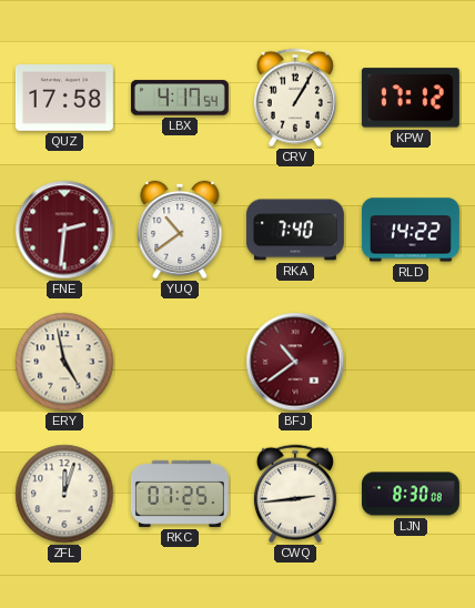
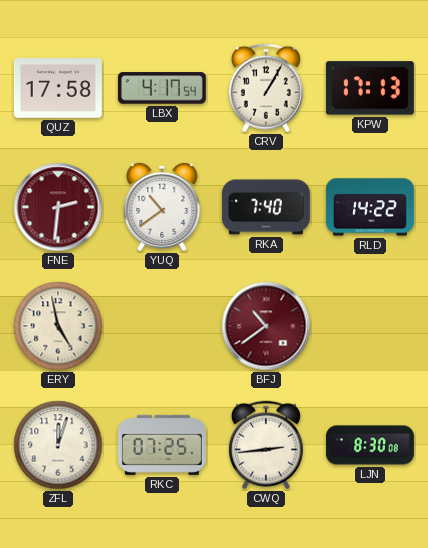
KPW: 17:12 -> 17:13
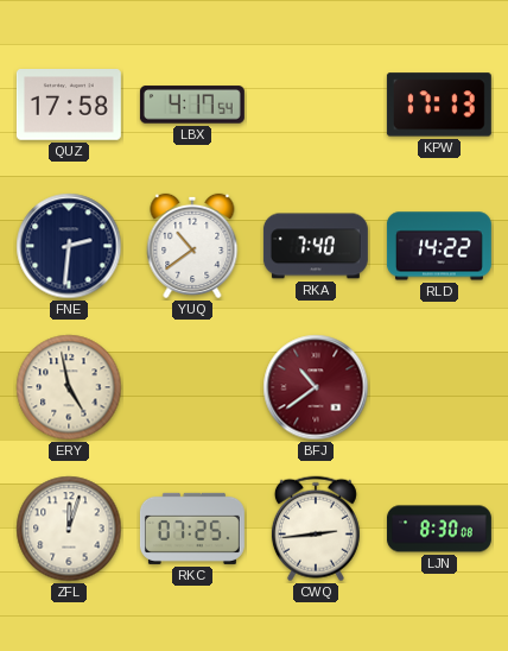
CRV: 1:05 -> none
FNE dial: burgundy -> navy
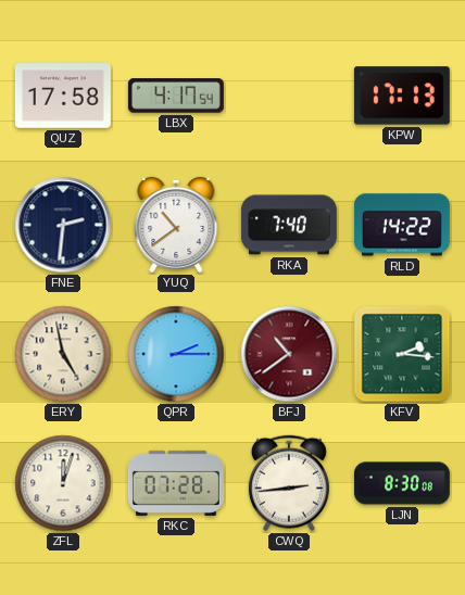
QPR: none -> 2:15
KFV: none -> 2:16
RKC: 07:25 -> 07:28
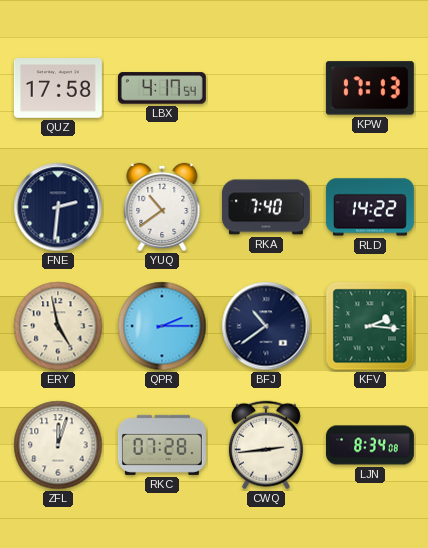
BFJ dial: burgundy -> navy
LJN: 8:30 -> 8:34
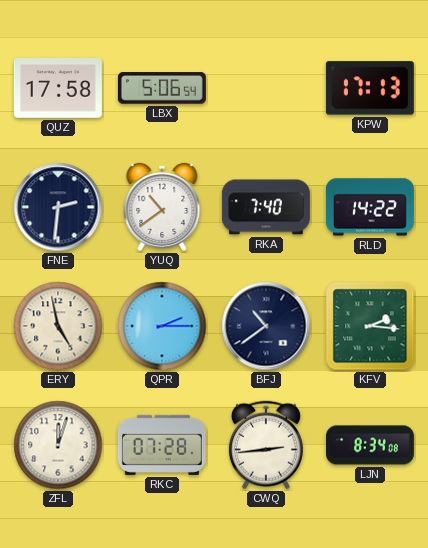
LBX: 4:17 -> 5:06
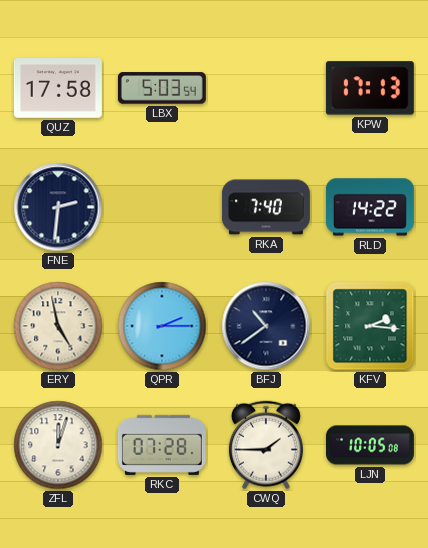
LBX: 5:06 -> 5:03
YUQ: 10:39 -> none
CWQ: 2:44 -> 1:45
LJN: 8:34 -> 10:05
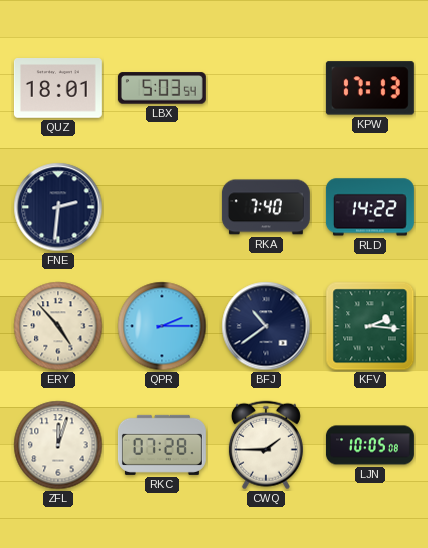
QUZ: 17:58 -> 18:01
ERY: 4:58 -> 4:53
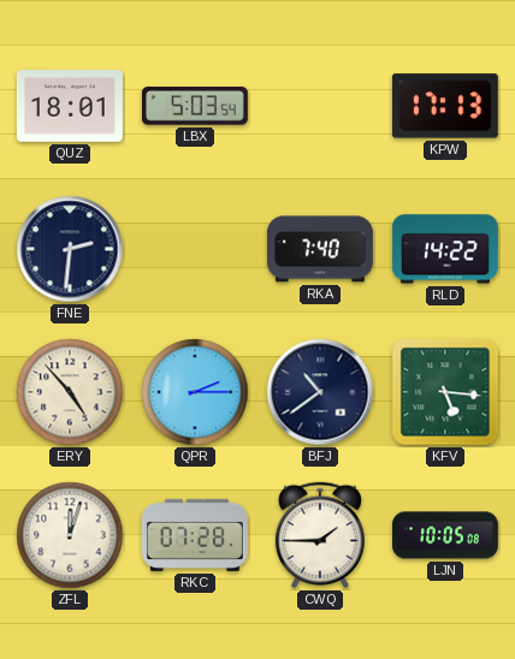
KFV: 2:16 -> 5:16
